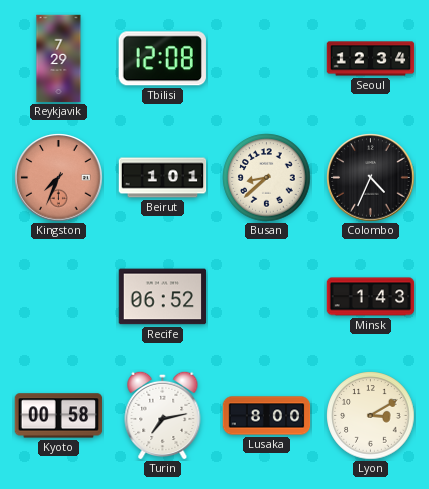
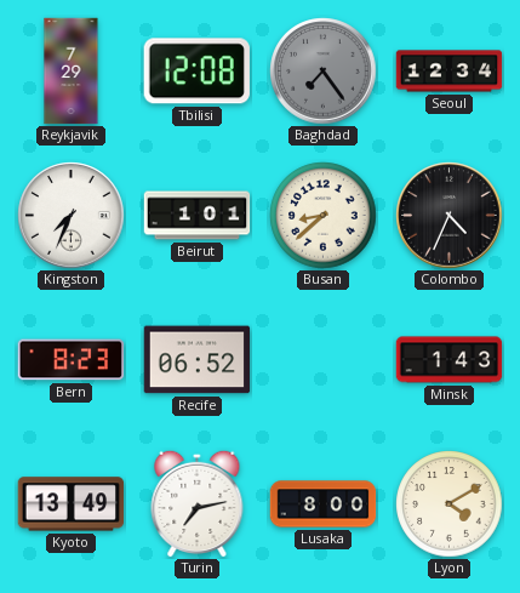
Baghdad: none -> 7:24
Kingston dial: salmon -> white
Bern: none -> 8:23
Kyoto: 00:58 -> 13:49
Lyon: 3:10 -> 4:10
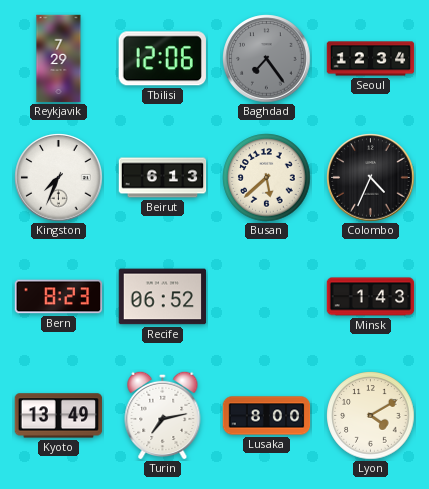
Tbilisi: 12:08 -> 12:06
Beirut: 1:01 -> 6:13
Busan: 8:38 -> 5:38
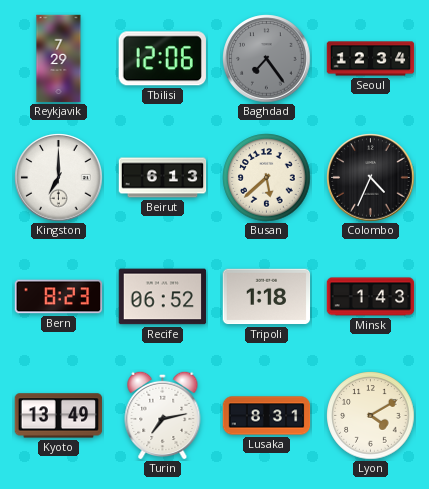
Kingston: 7:34 -> 7:00
Tripoli: none -> 1:18
Lusaka: 8:00 -> 8:31
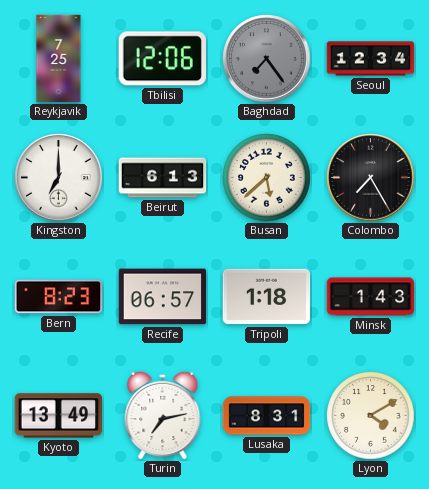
Reykjavik: 7:29 -> 7:25
Colombo: 4:34 -> 7:25
Recife: 06:52 -> 06:57
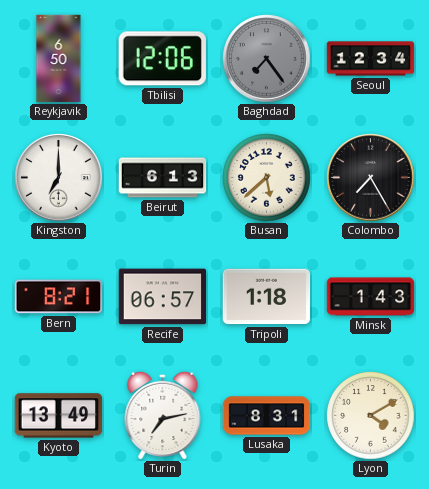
Reykjavik: 7:25 -> 6:50
Bern: 8:23 -> 8:21
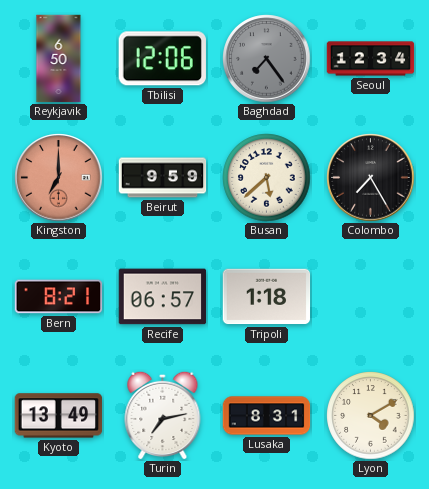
Kingston dial: white -> salmon
Beirut: 6:13 -> 9:59
Minsk: 1:43 -> none
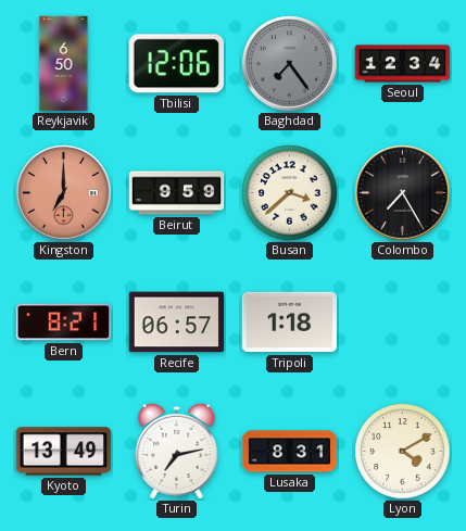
Busan: 5:38 -> 3:38
